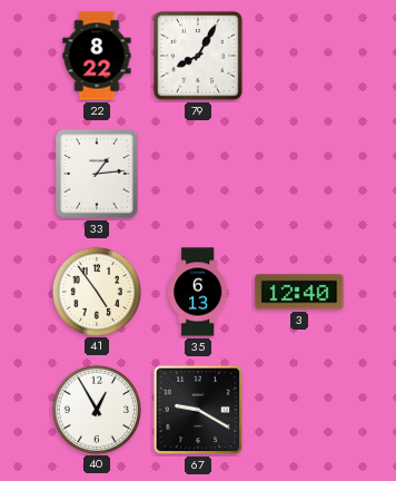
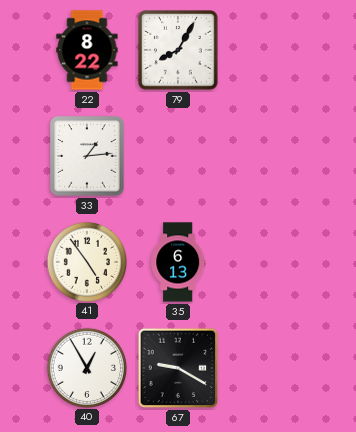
3: 12:40 -> none
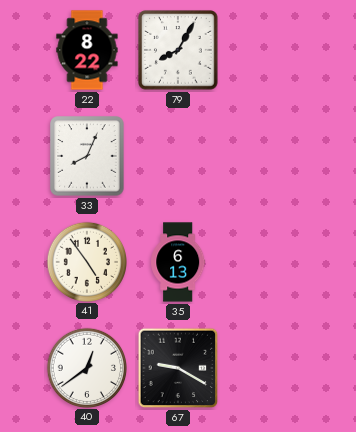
33: 1:14 -> 8:04
40: 12:55 -> 12:39
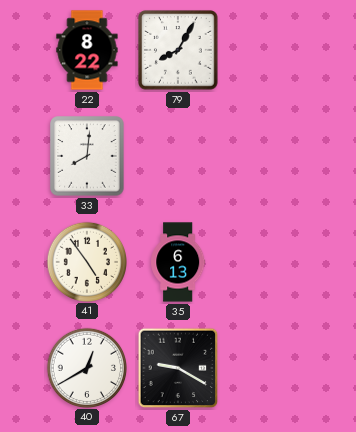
33: 8:04 -> 8:01
40: 12:39 -> 12:40
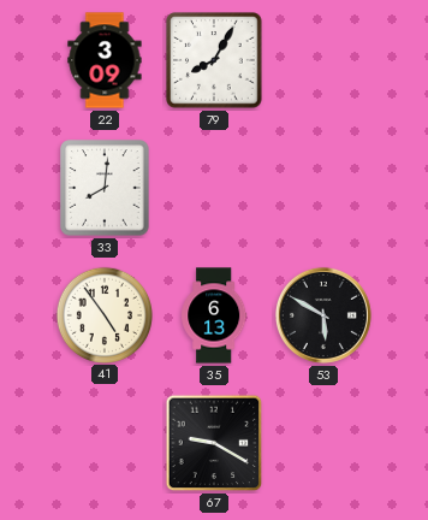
22: 8:22 -> 3:09
53: none -> 5:50
40: 12:40 -> none
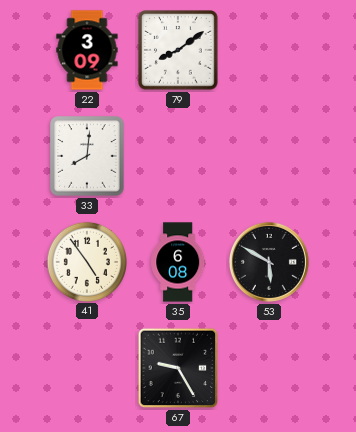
79: 8:05 -> 8:09
35: 6:13 -> 6:08
67: 9:20 -> 9:25
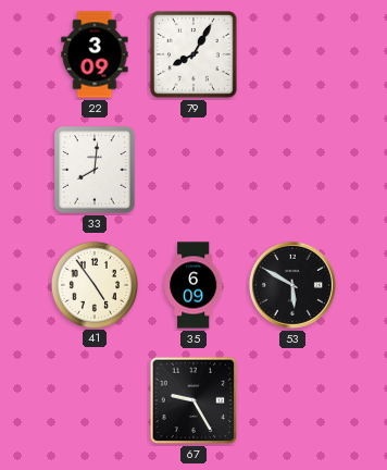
79: 8:09 -> 8:05
35: 6:08 -> 6:09
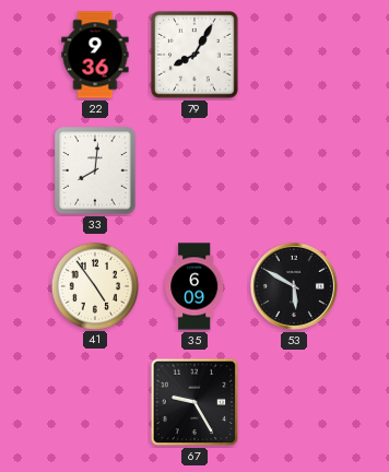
22: 3:09 -> 9:36
